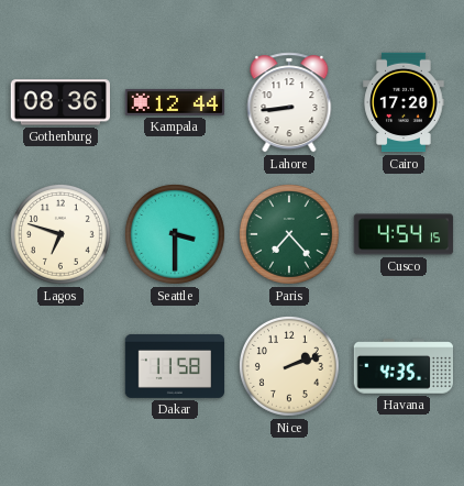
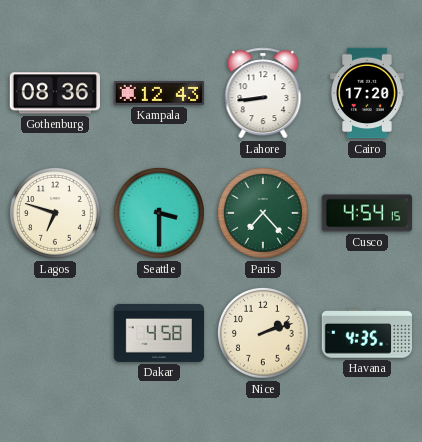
Kampala: 12:44 -> 12:43
Dakar: 11:58 -> 4:58
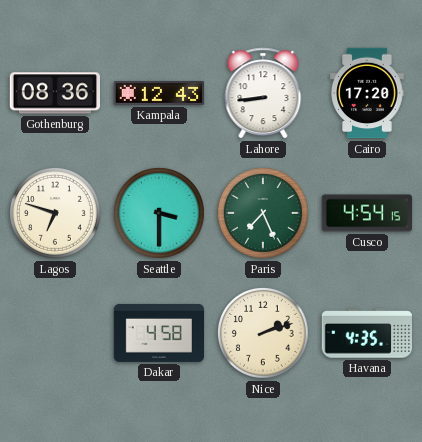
Paris: 7:23 -> 7:26
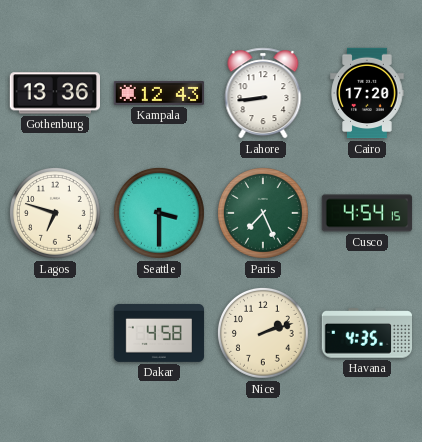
Gothenburg: 08:36 -> 13:36
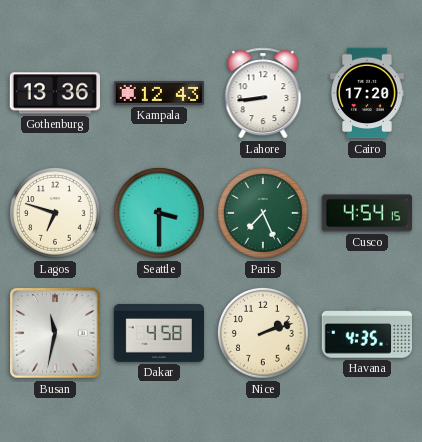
Busan: none -> 11:32
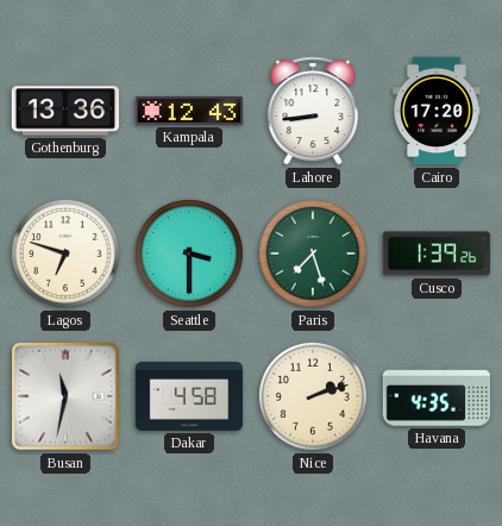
Paris: 7:26 -> 7:27
Cusco: 4:54 -> 1:39
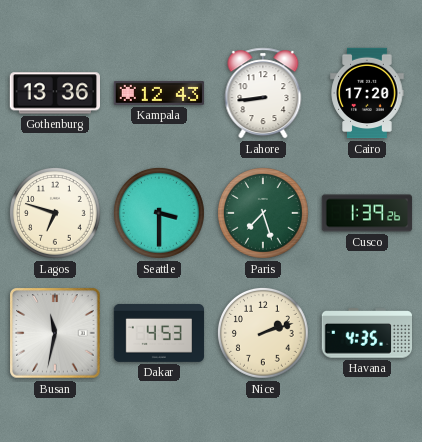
Dakar: 4:58 -> 4:53
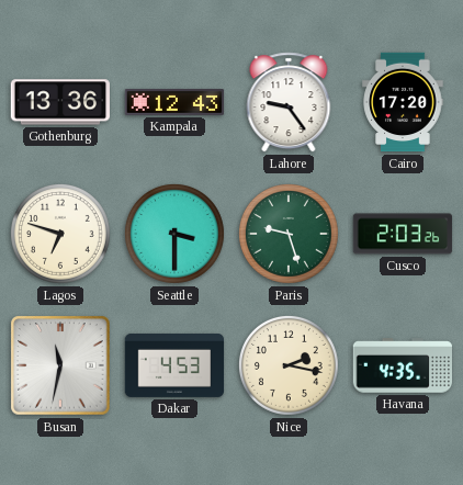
Lahore: 8:44 -> 9:24
Paris: 7:27 -> 9:27
Cusco: 1:39 -> 2:03
Nice: 2:12 -> 2:17
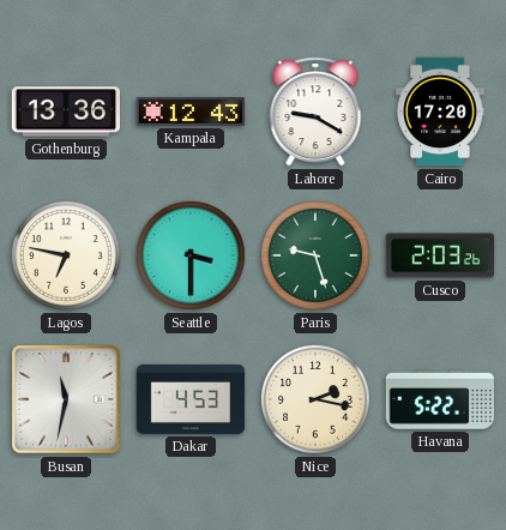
Lahore: 9:24 -> 9:20
Lagos: 6:48 -> 6:47
Havana: 4:35 -> 5:22
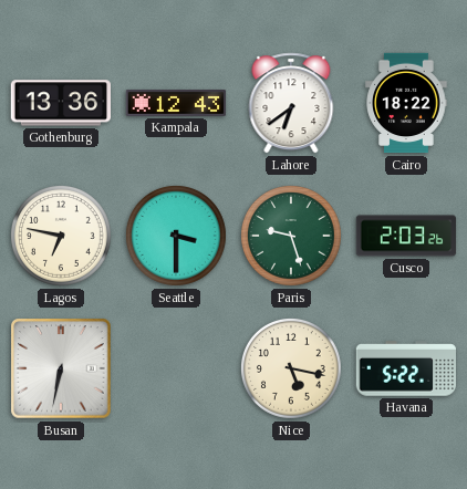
Lahore: 9:20 -> 6:39
Cairo: 17:20 -> 18:22
Busan: 11:32 -> 6:32
Dakar: 4:53 -> none
Nice: 2:17 -> 5:17
